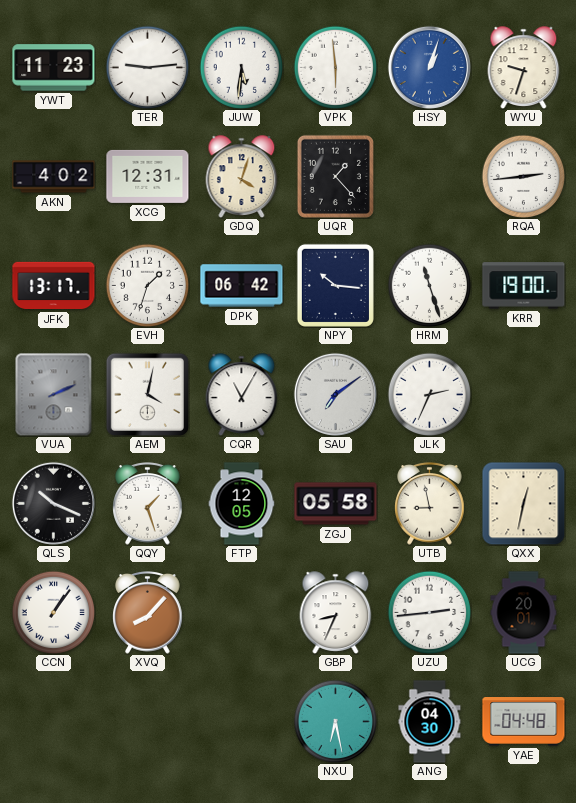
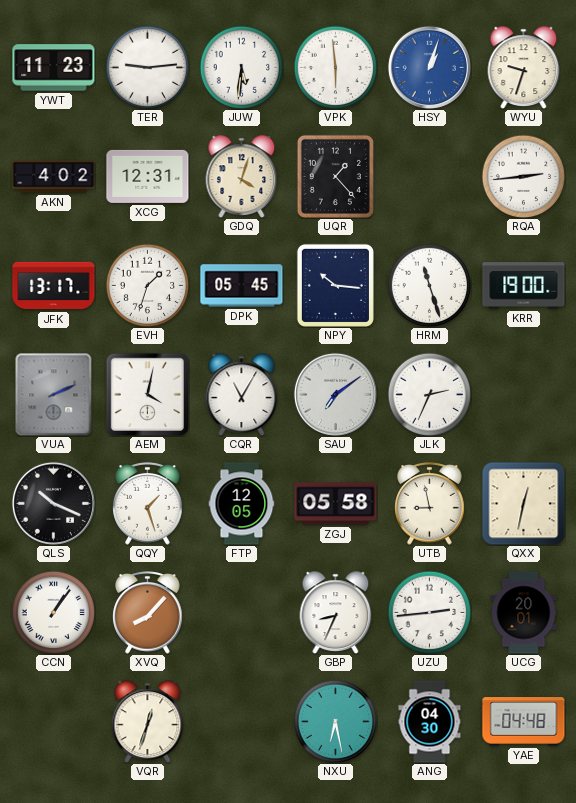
DPK: 06:42 -> 05:45
VQR: none -> 12:33
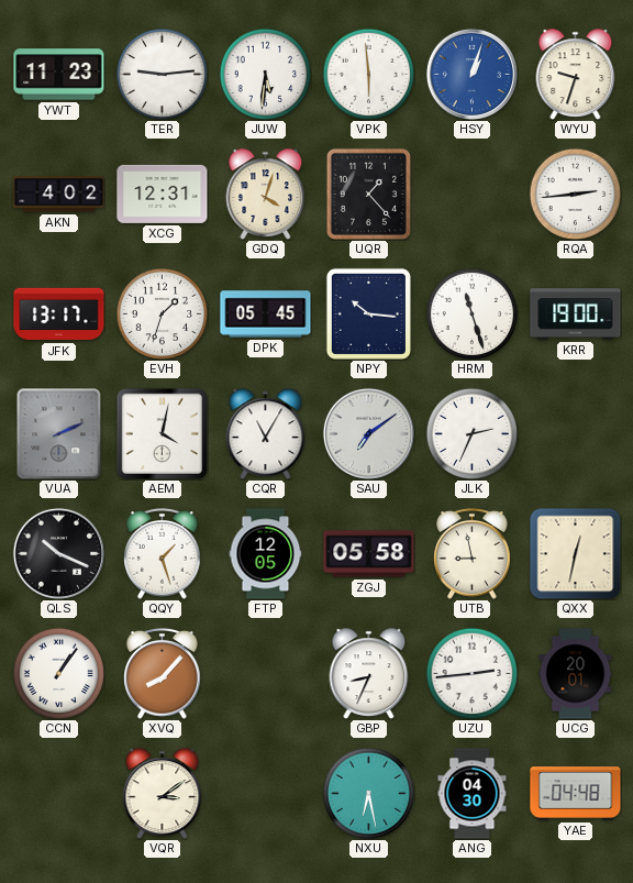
VQR: 12:33 -> 3:09
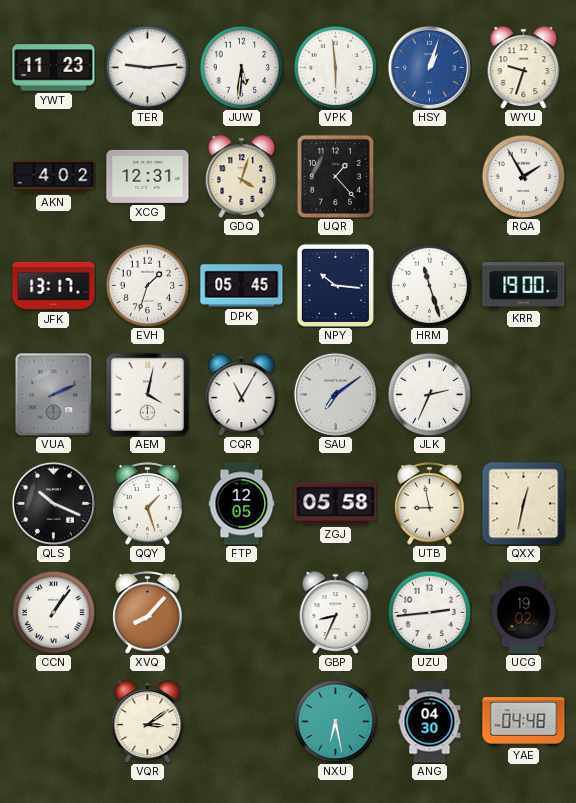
RQA: 2:44 -> 1:55
UCG: 20:01 -> 19:02
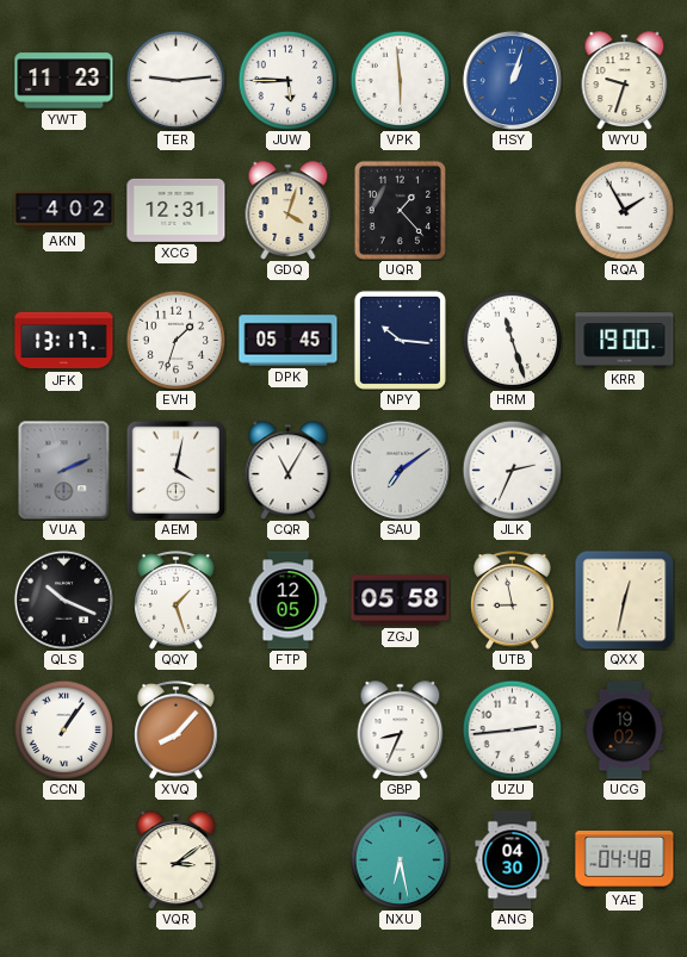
JUW: 5:31 -> 5:45
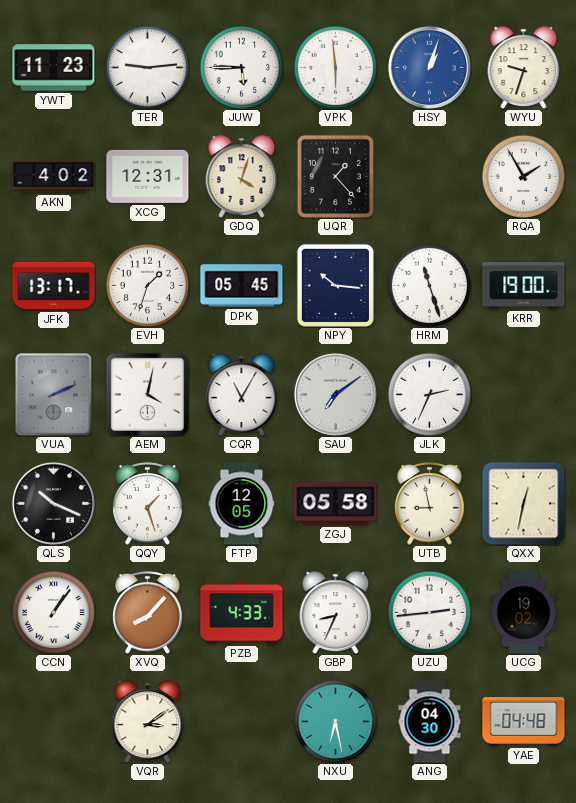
PZB: none -> 4:33
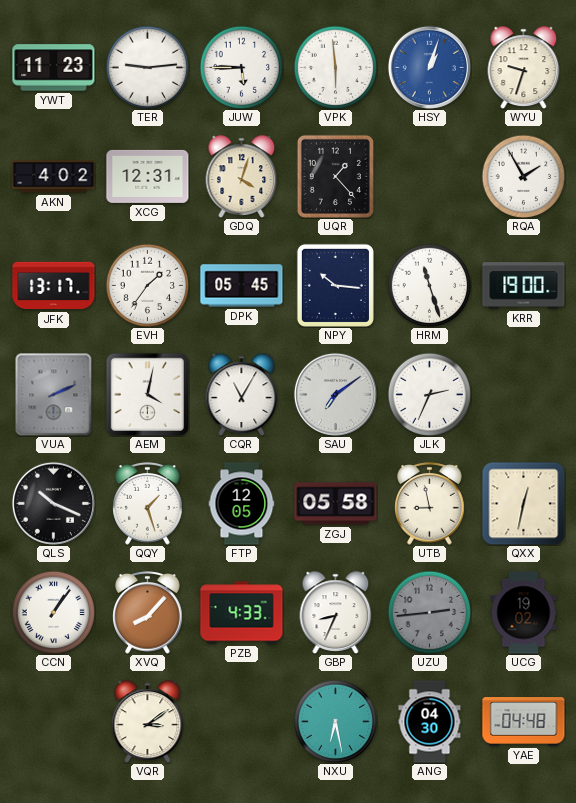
EVH: 1:33 -> 1:36
UZU dial: white -> grey
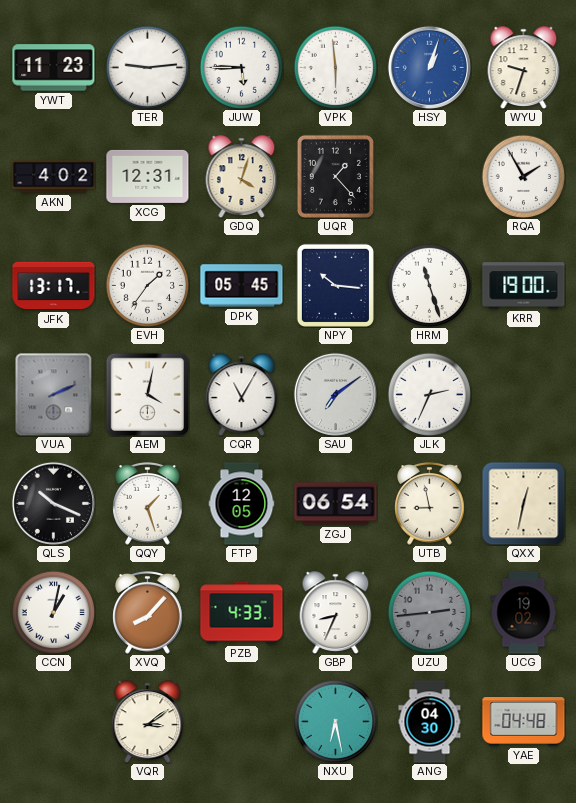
ZGJ: 05:58 -> 06:54
CCN: 1:06 -> 1:02
